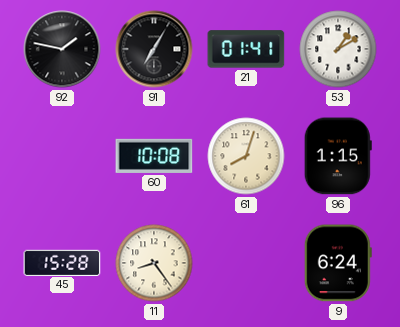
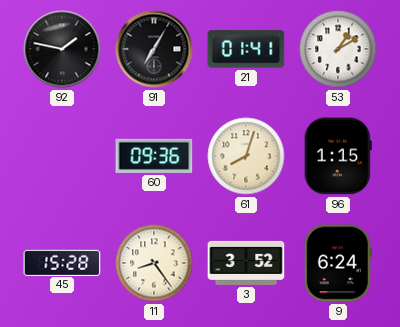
60: 10:08 -> 09:36
3: none -> 3:52
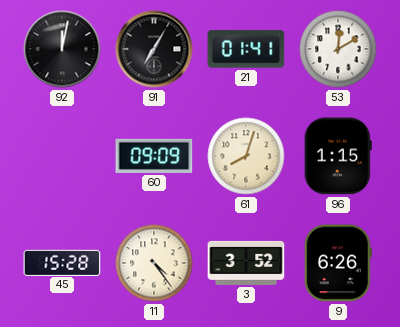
92: 1:47 -> 12:02
53: 1:10 -> 12:10
60: 09:36 -> 09:09
11: 8:24 -> 4:24
9: 6:24 -> 6:26
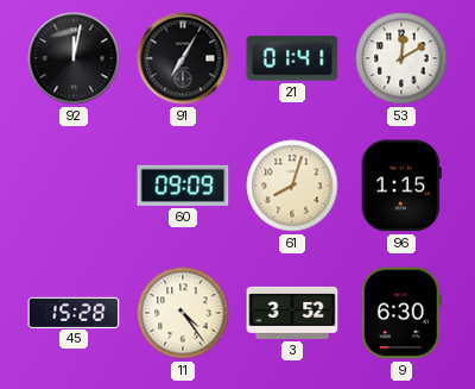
9: 6:26 -> 6:30
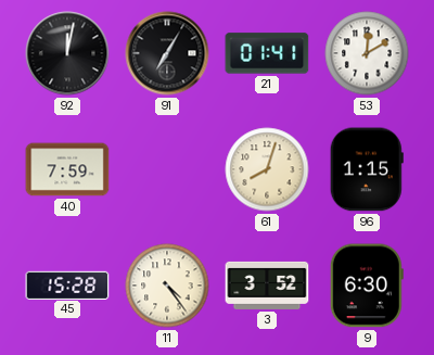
40: none -> 7:59
60: 09:09 -> none
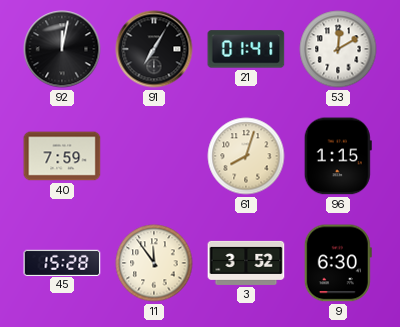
11: 4:24 -> 11:54
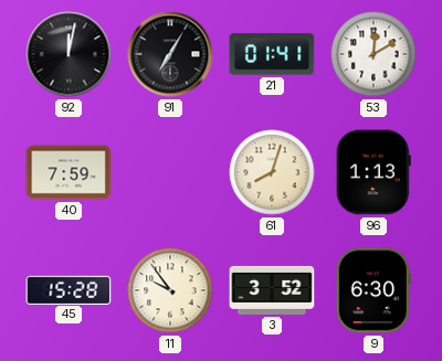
96: 1:15 -> 1:13
11: 11:54 -> 9:54
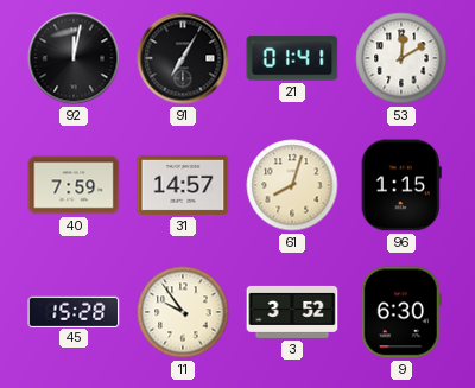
31: none -> 14:57
96: 1:13 -> 1:15
